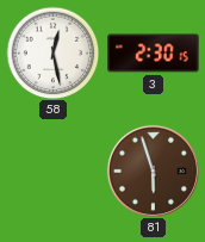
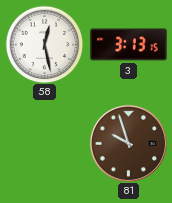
3: 2:30 -> 3:13
81: 5:57 -> 9:57
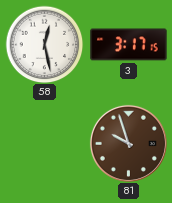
3: 3:13 -> 3:17
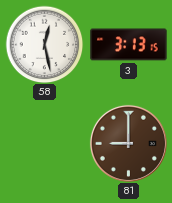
3: 3:17 -> 3:13
81: 9:57 -> 9:00
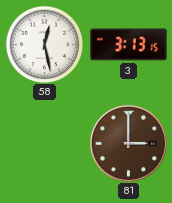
81: 9:00 -> 3:00
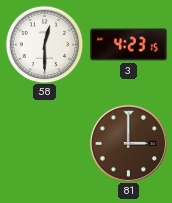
58: 12:28 -> 12:30
3: 3:13 -> 4:23
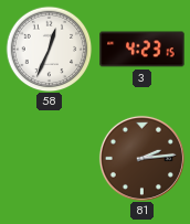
58: 12:30 -> 12:34
81: 3:00 -> 2:14
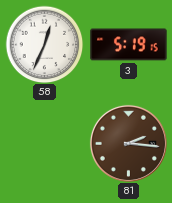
3: 4:23 -> 5:19
81: 2:14 -> 2:16
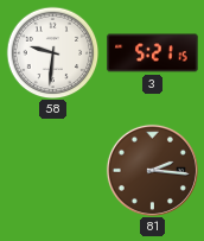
58: 12:34 -> 9:31
3: 5:19 -> 5:21
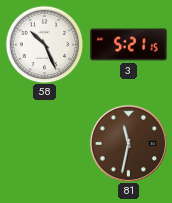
58: 9:31 -> 10:26
81: 2:16 -> 11:32
